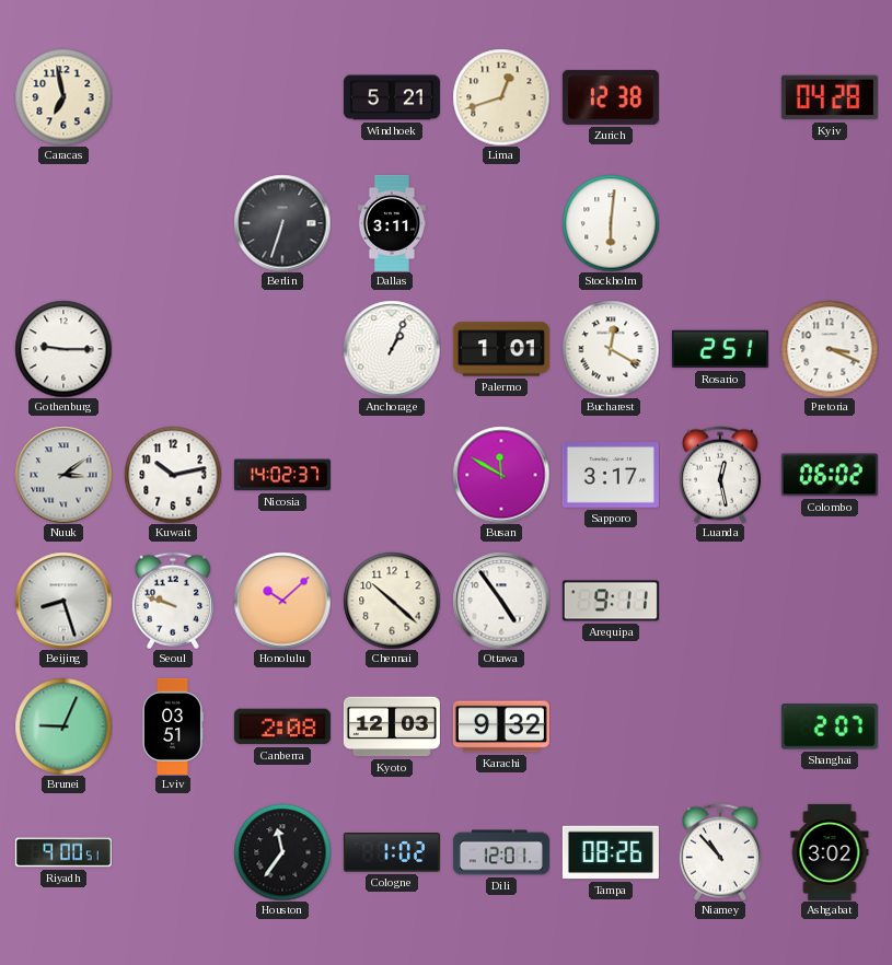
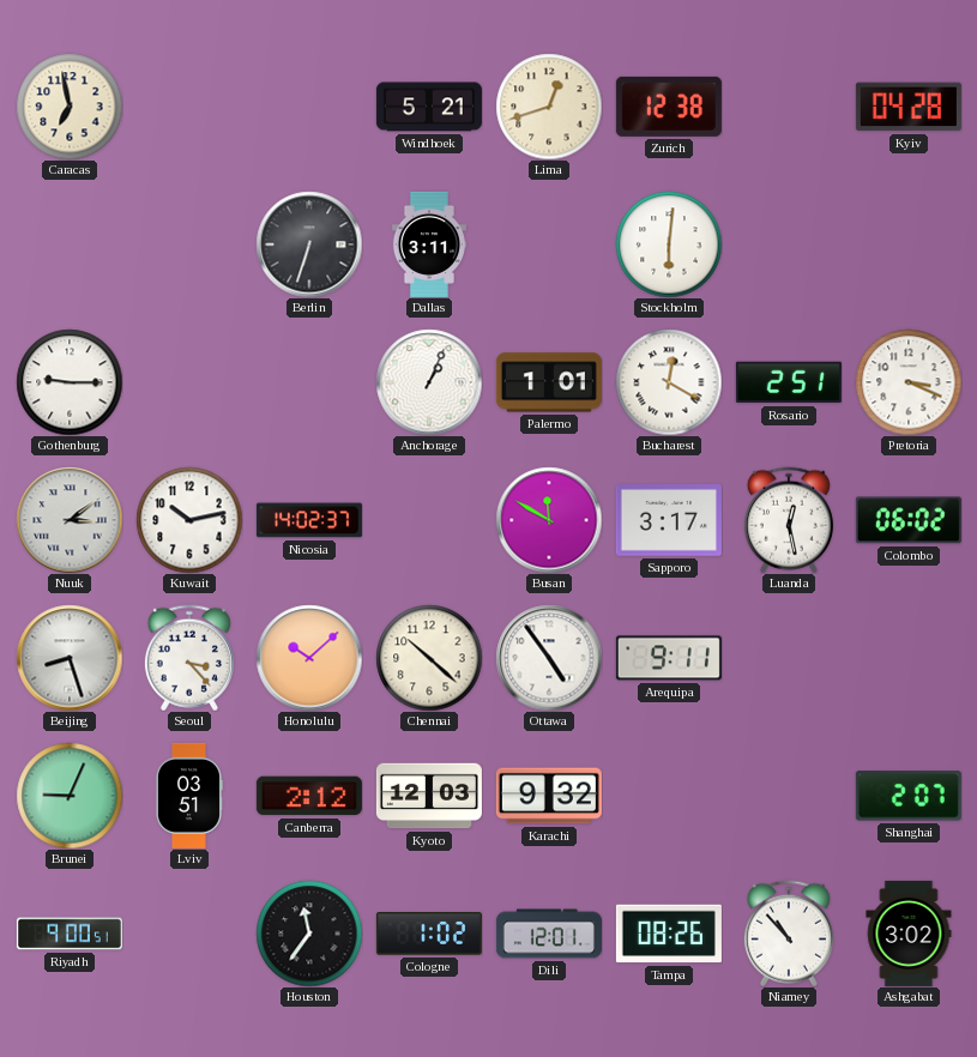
Seoul: 9:48 -> 3:23
Canberra: 2:08 -> 2:12
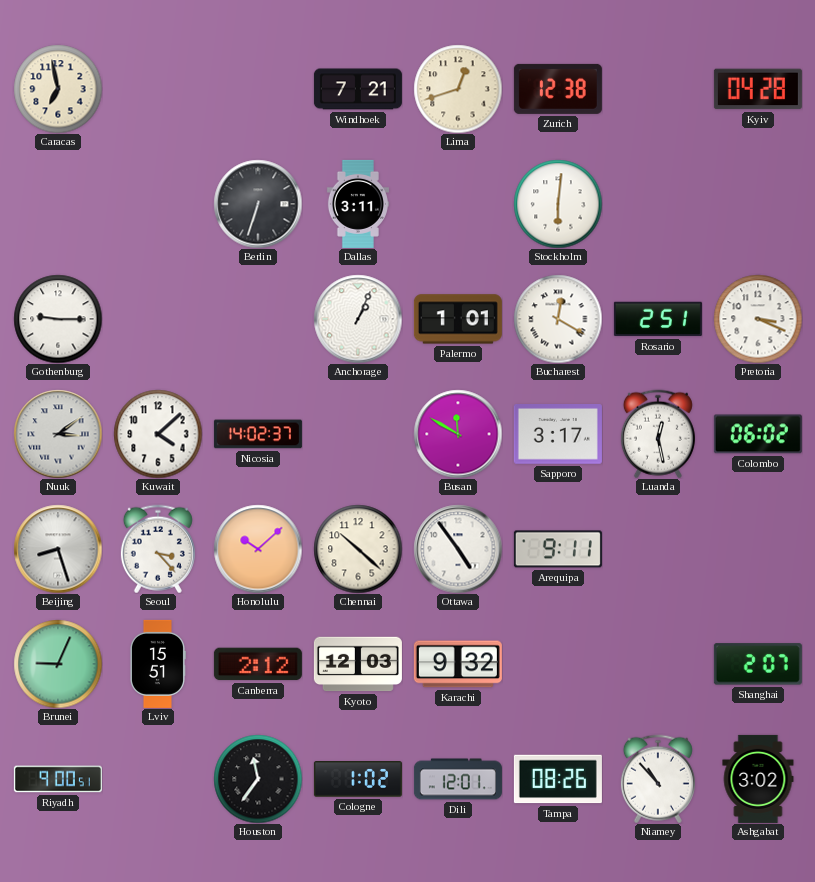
Windhoek: 5:21 -> 7:21
Kuwait: 10:13 -> 4:08
Lviv: 03:51 -> 15:51
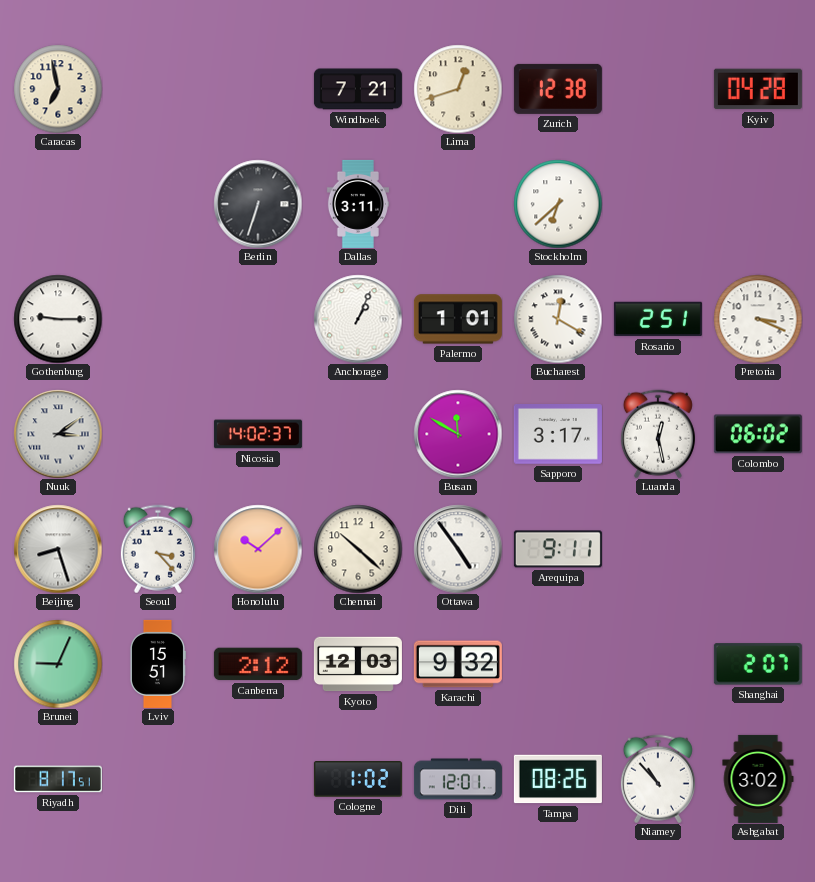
Stockholm: 6:01 -> 6:38
Kuwait: 4:08 -> none
Riyadh: 9:00 -> 8:17
Houston: 11:36 -> none
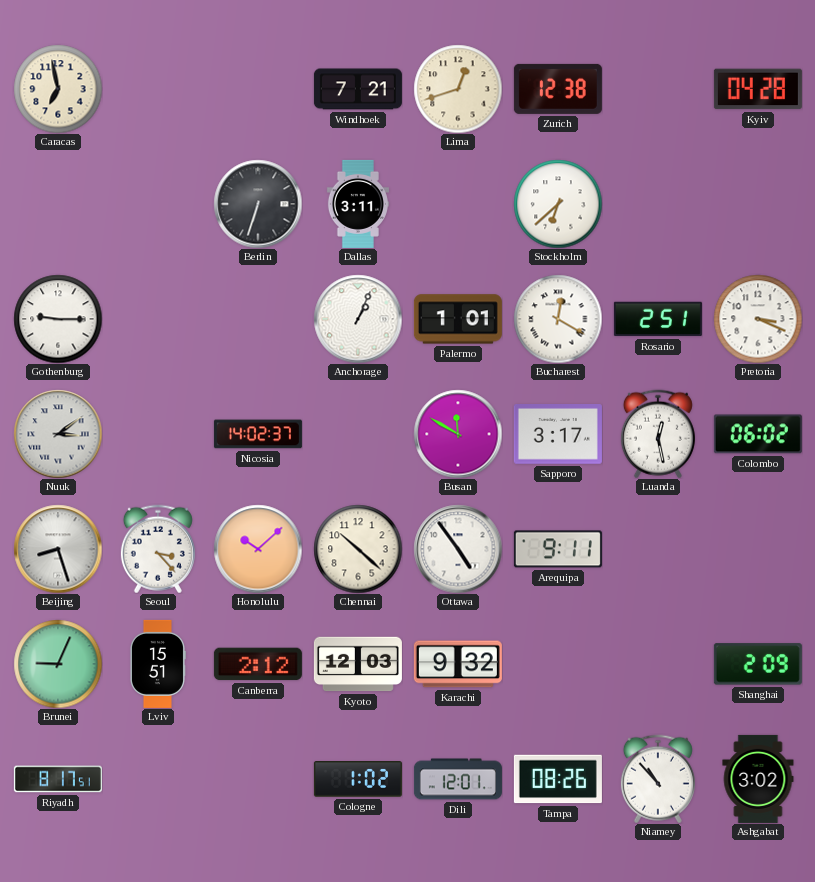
Shanghai: 2:07 -> 2:09
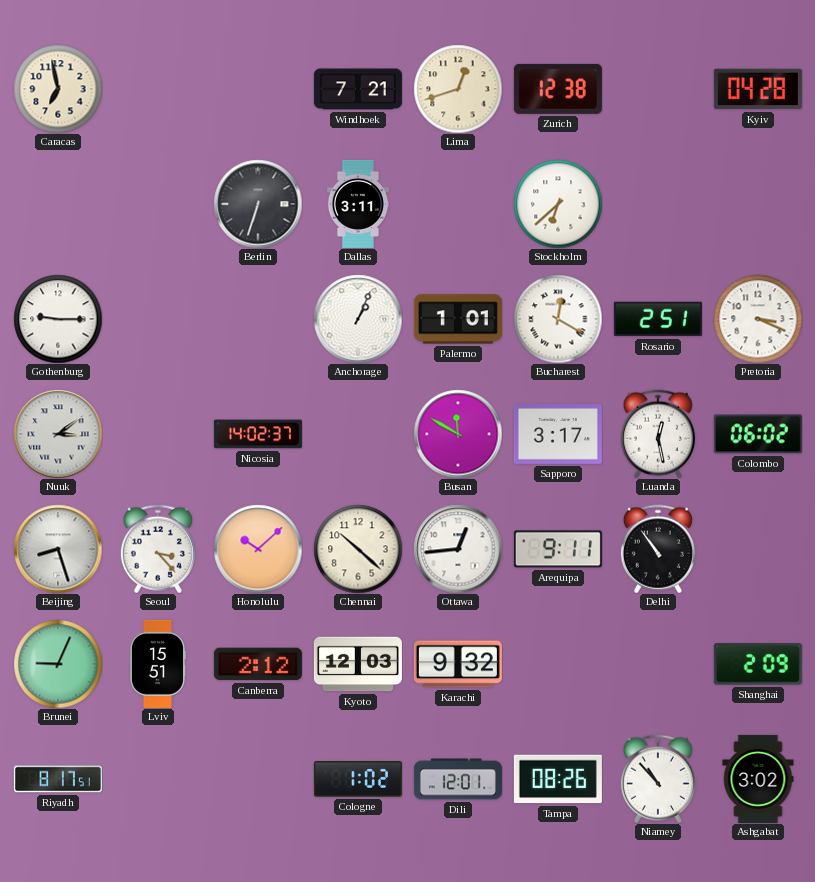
Ottawa: 4:54 -> 12:44
Delhi: none -> 10:54
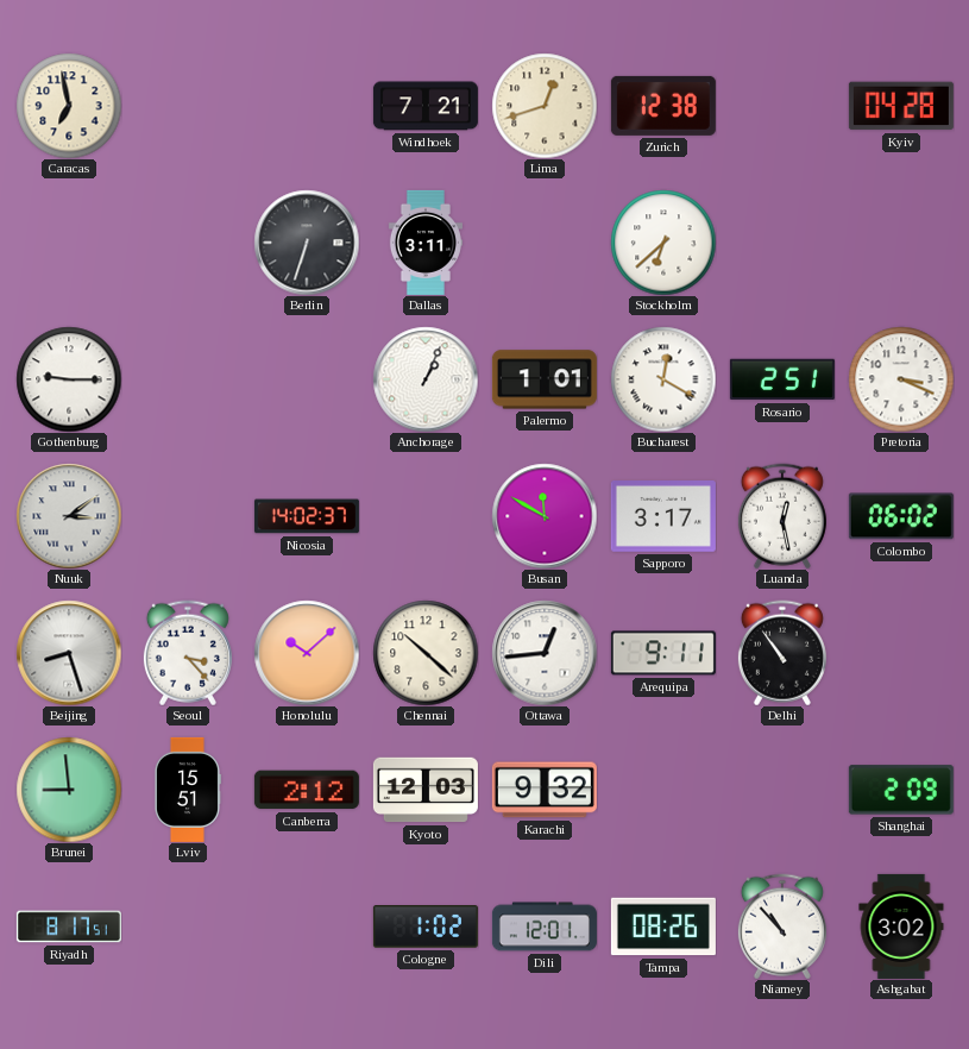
Brunei: 9:04 -> 8:59
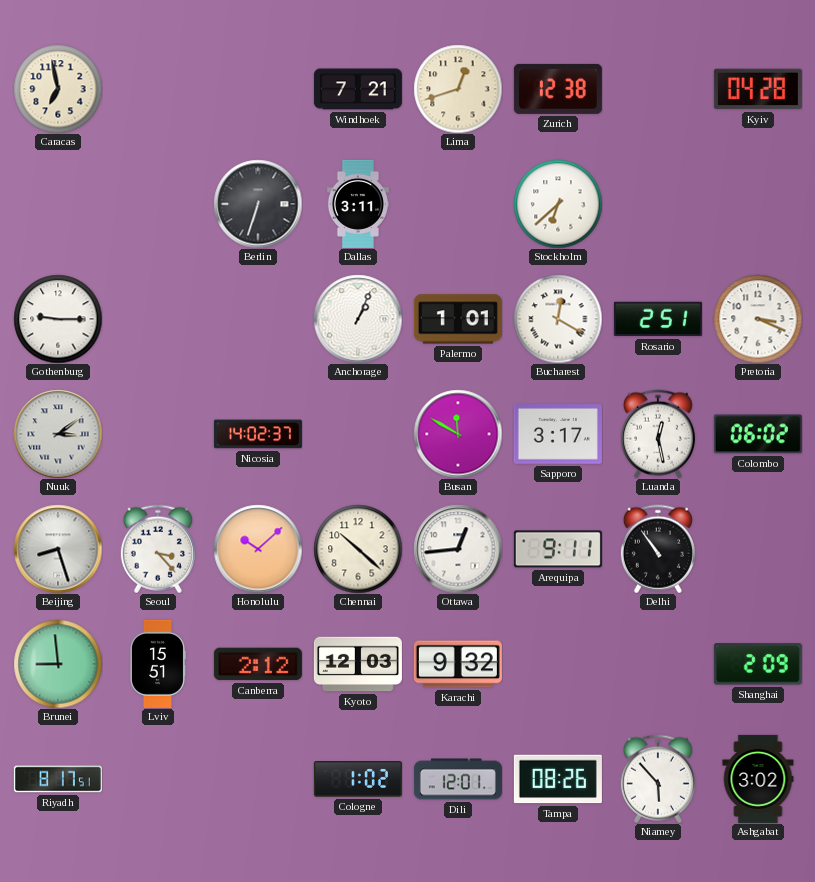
Niamey: 10:53 -> 5:53
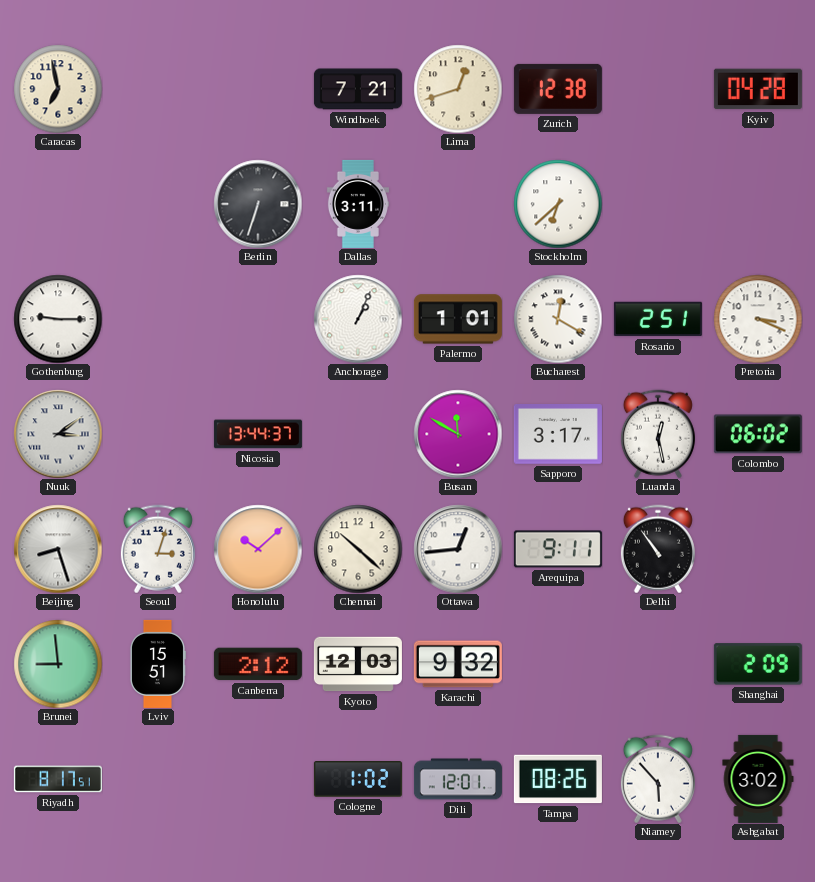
Nicosia: 14:02 -> 13:44
Seoul: 3:23 -> 3:03
